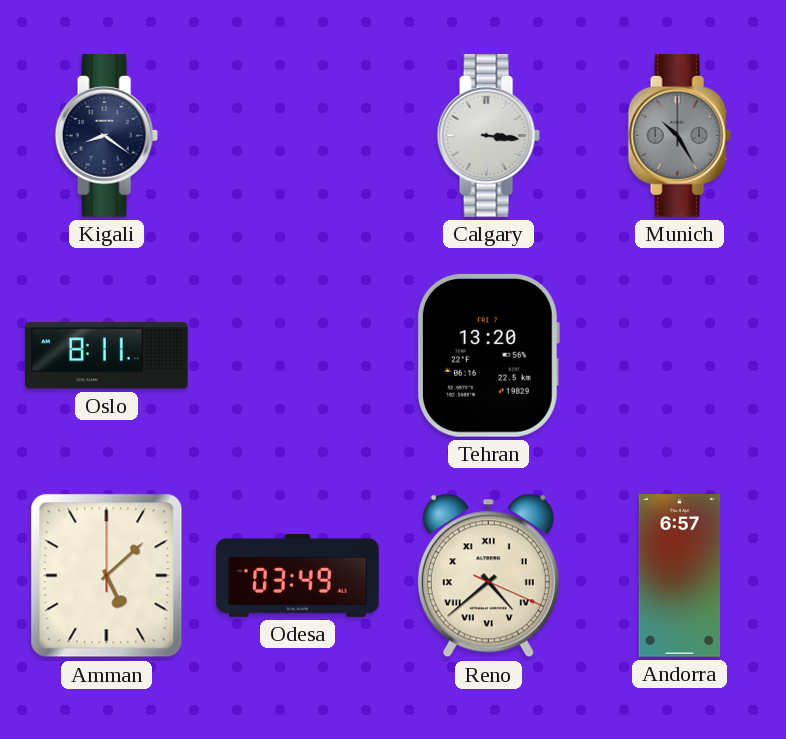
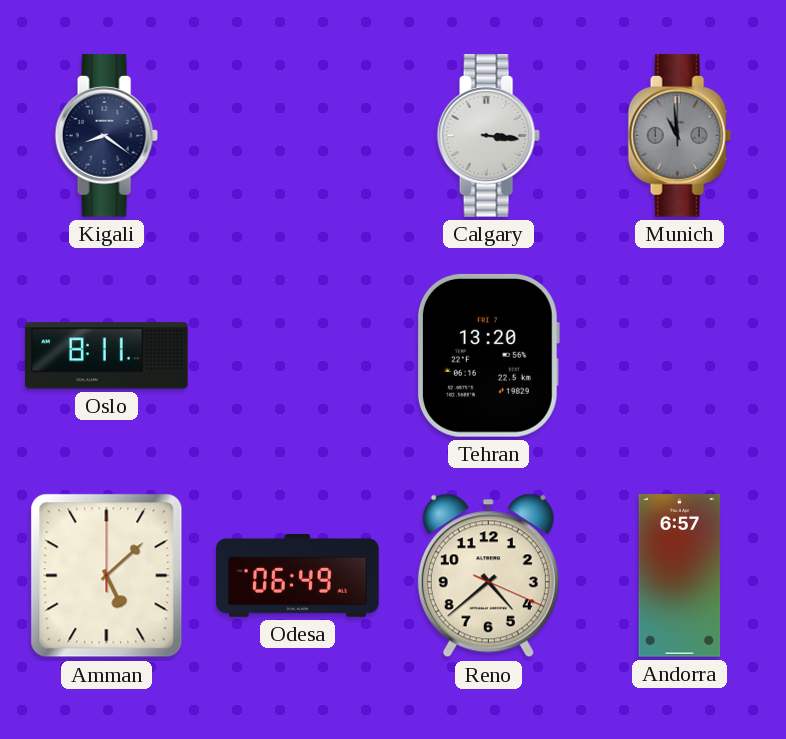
Munich: 10:25 -> 10:59
Odesa: 03:49 -> 06:49
Reno numerals: Roman -> Arabic
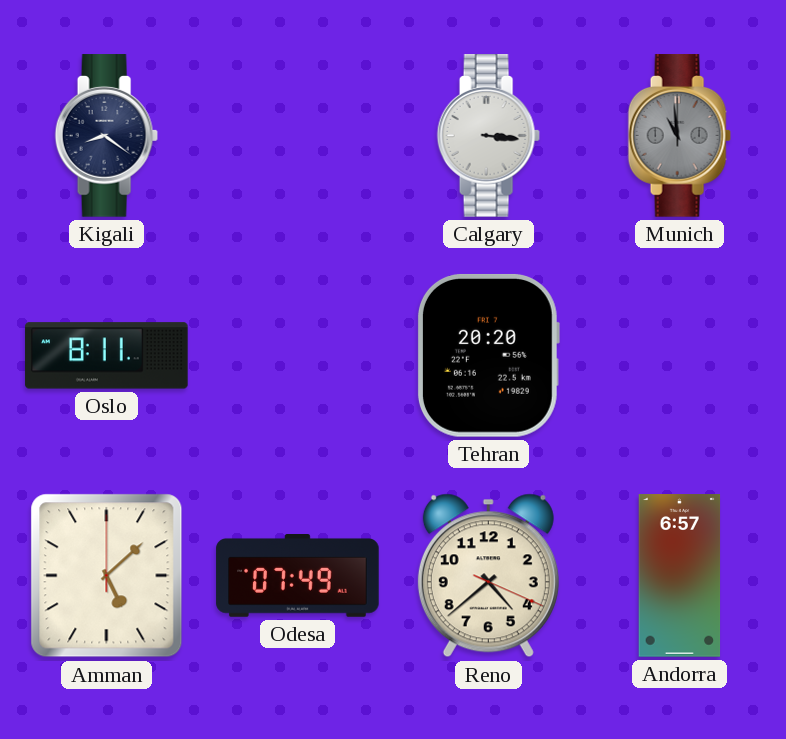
Tehran: 13:20 -> 20:20
Odesa: 06:49 -> 07:49
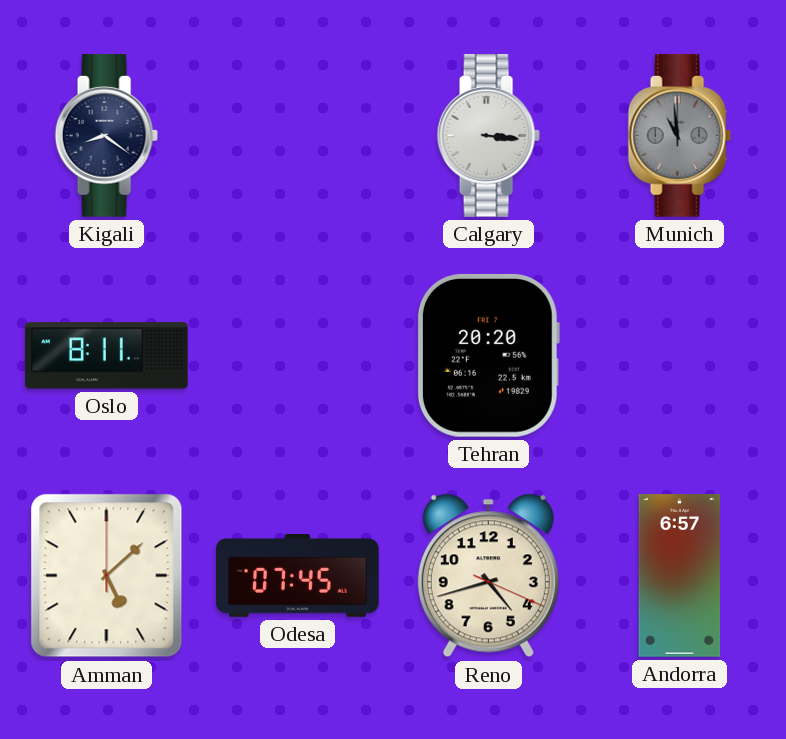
Odesa: 07:49 -> 07:45
Reno: 4:38 -> 4:42
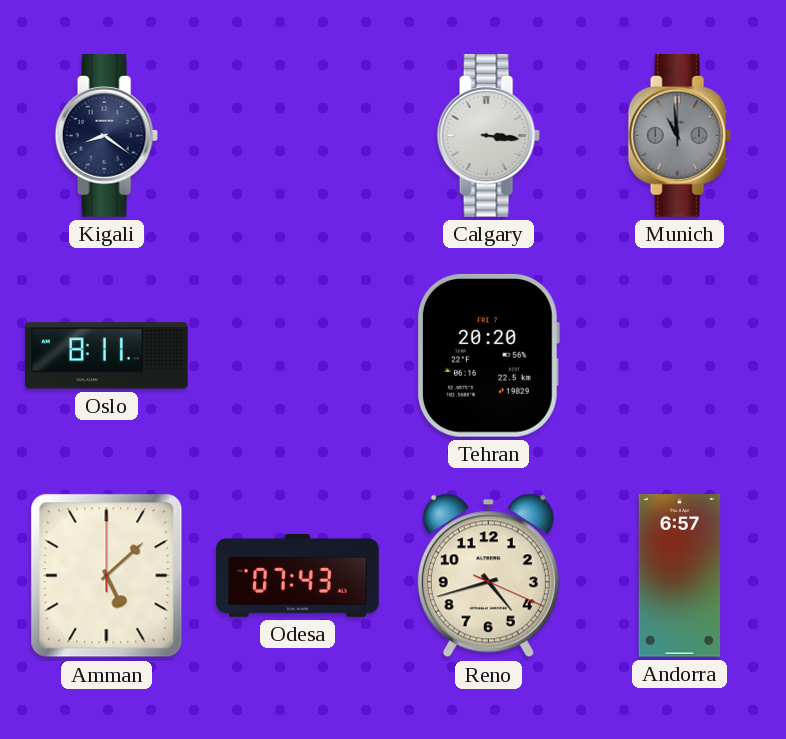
Odesa: 07:45 -> 07:43
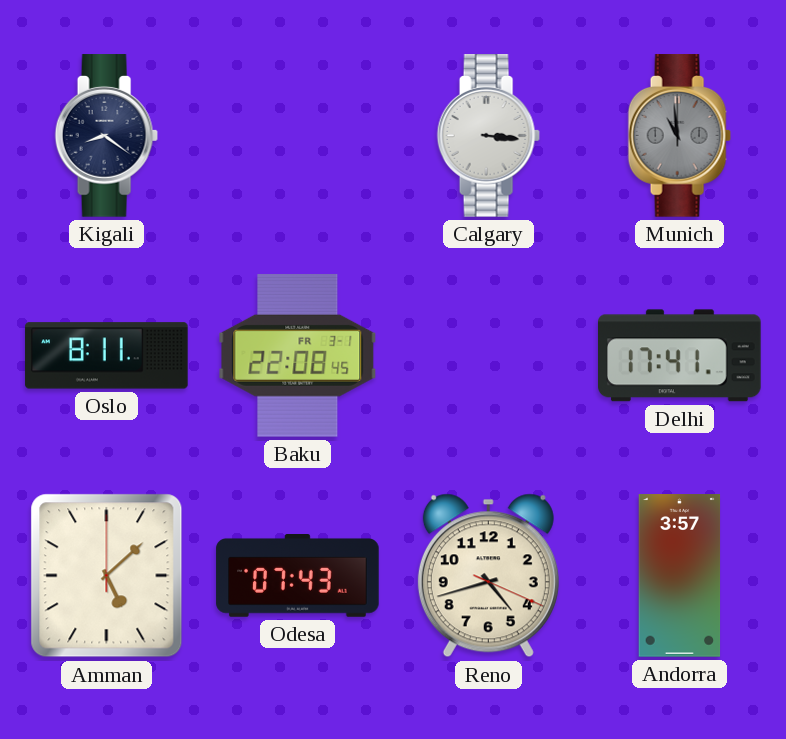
Baku: none -> 22:08
Tehran: 20:20 -> none
Delhi: none -> 17:41
Andorra: 6:57 -> 3:57
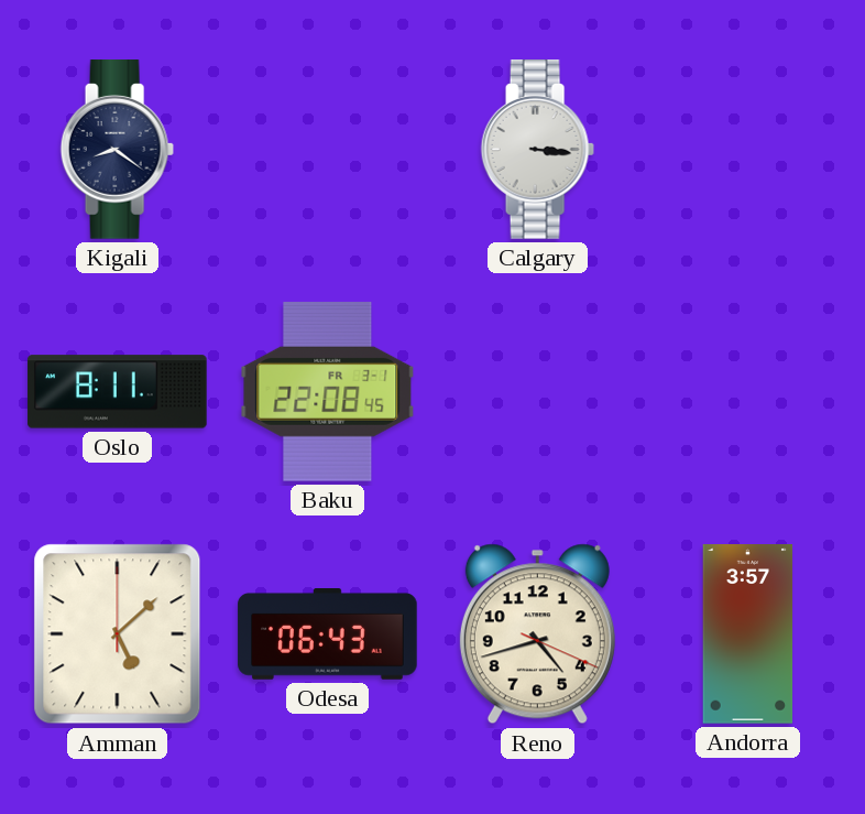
Munich: 10:59 -> none
Delhi: 17:41 -> none
Odesa: 07:43 -> 06:43
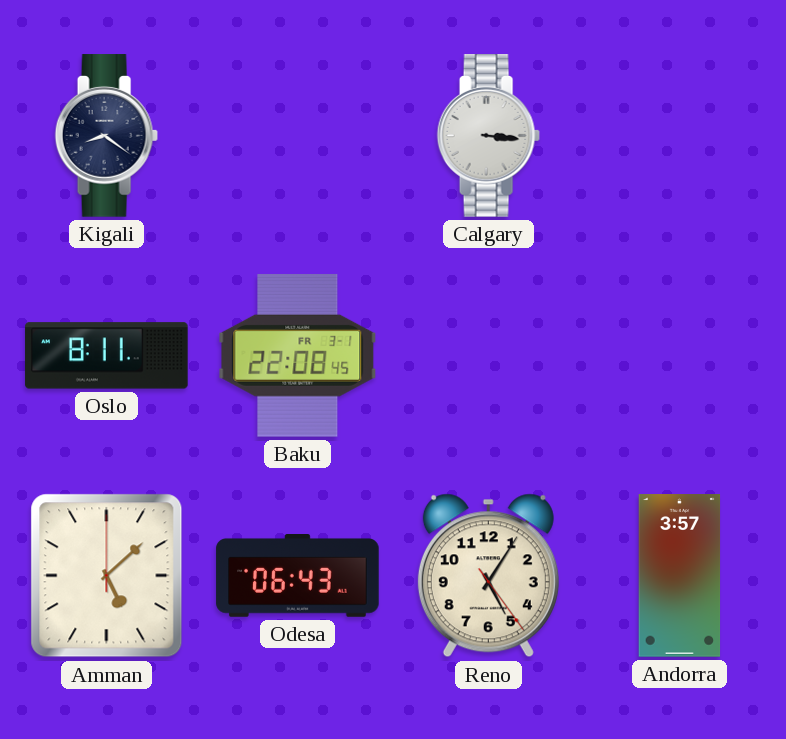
Reno: 4:42 -> 5:05
